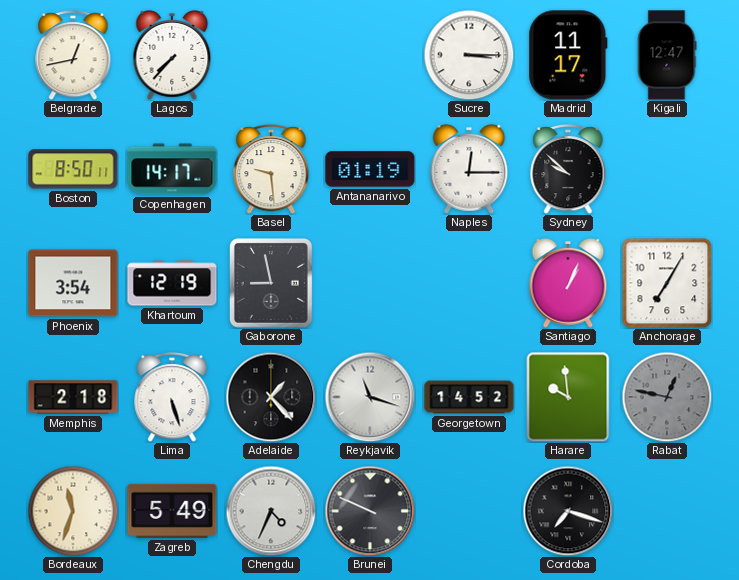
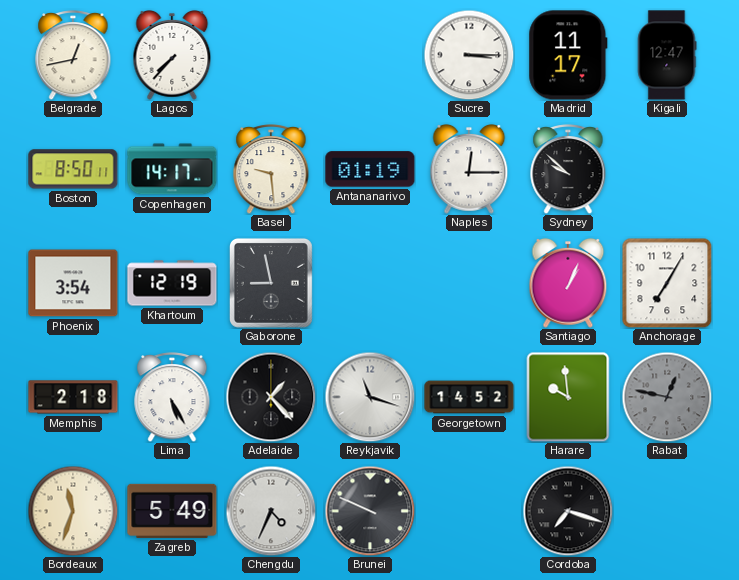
Lima: 5:27 -> 5:25
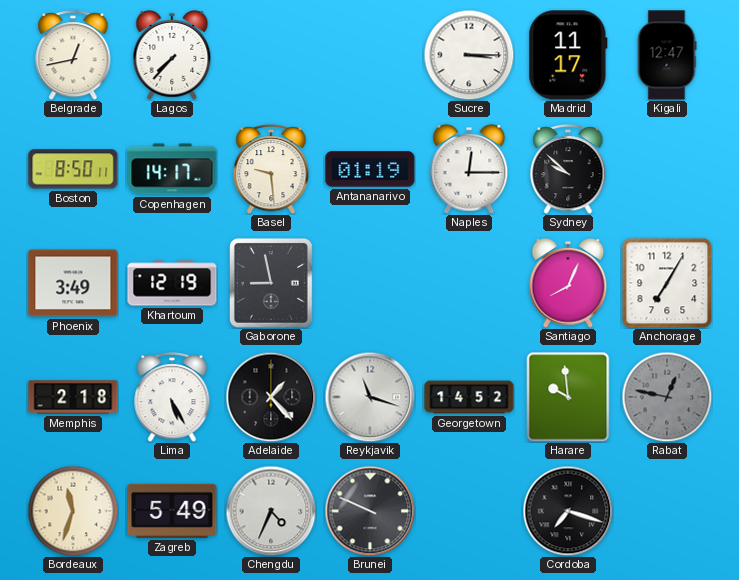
Phoenix: 3:54 -> 3:49
Santiago: 1:04 -> 8:04
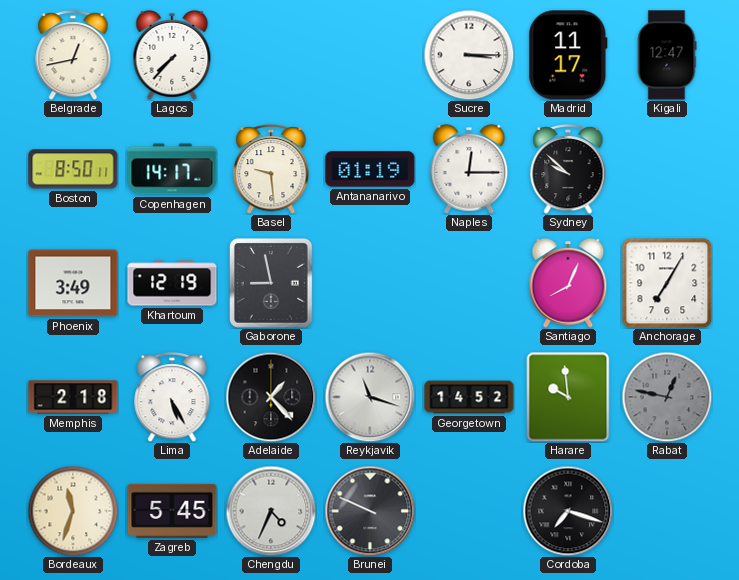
Zagreb: 5:49 -> 5:45
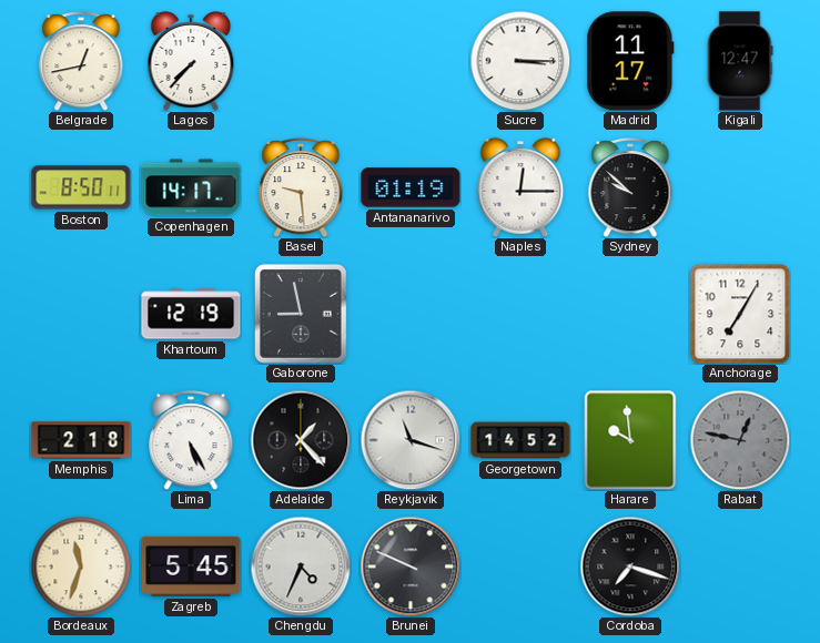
Phoenix: 3:49 -> none
Santiago: 8:04 -> none
